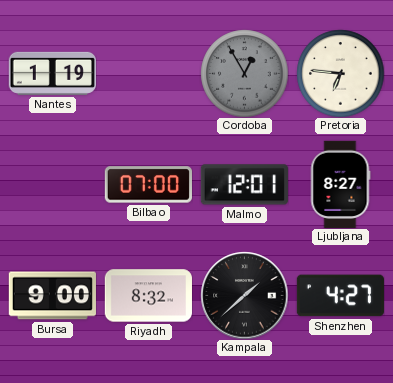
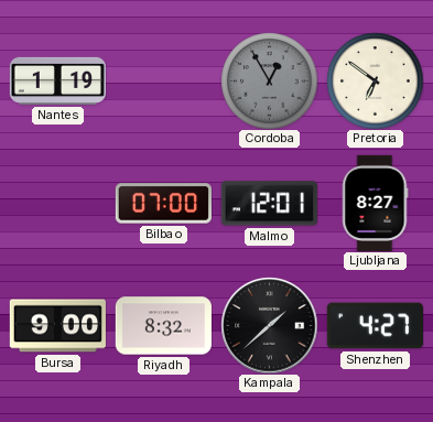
Pretoria: 6:46 -> 6:51
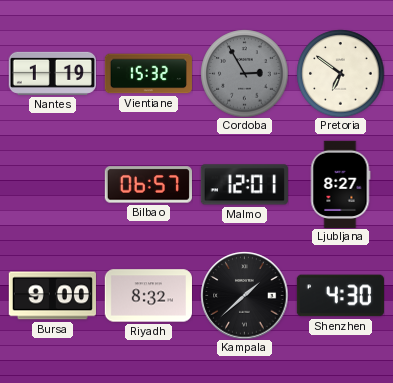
Vientiane: none -> 15:32
Cordoba: 12:55 -> 2:55
Bilbao: 07:00 -> 06:57
Shenzhen: 4:27 -> 4:30
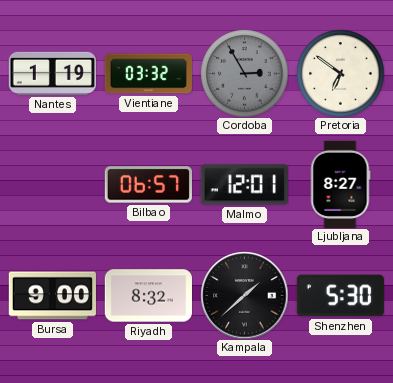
Vientiane: 15:32 -> 03:32
Shenzhen: 4:30 -> 5:30
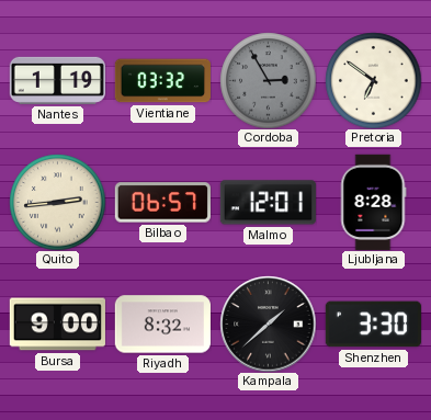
Quito: none -> 2:44
Ljubljana: 8:27 -> 8:28
Shenzhen: 5:30 -> 3:30
